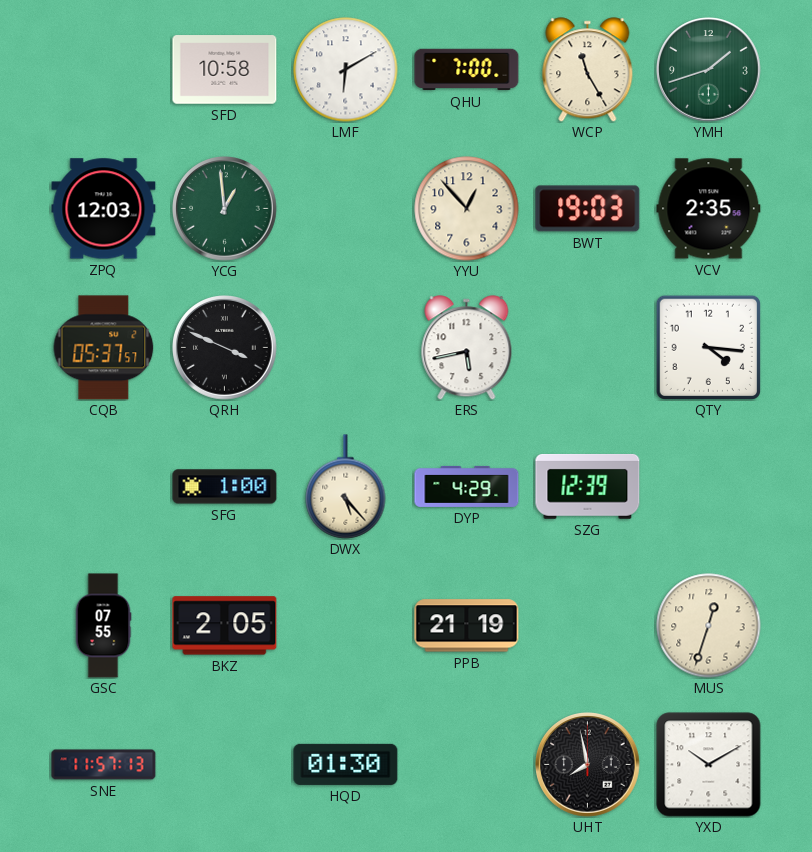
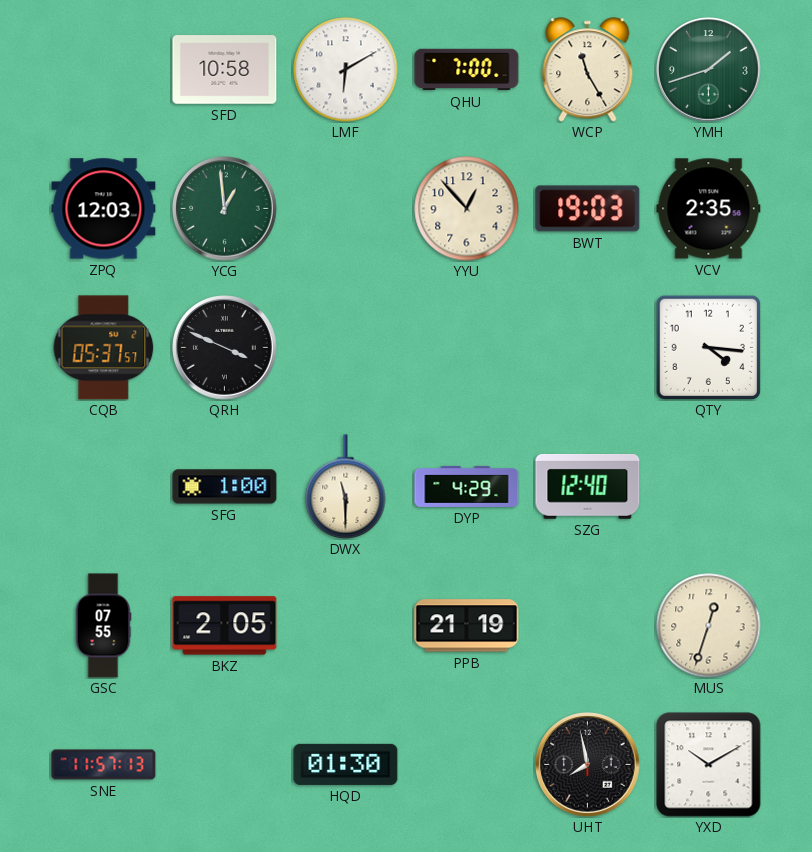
ERS: 5:43 -> none
DWX: 5:23 -> 11:30
SZG: 12:39 -> 12:40
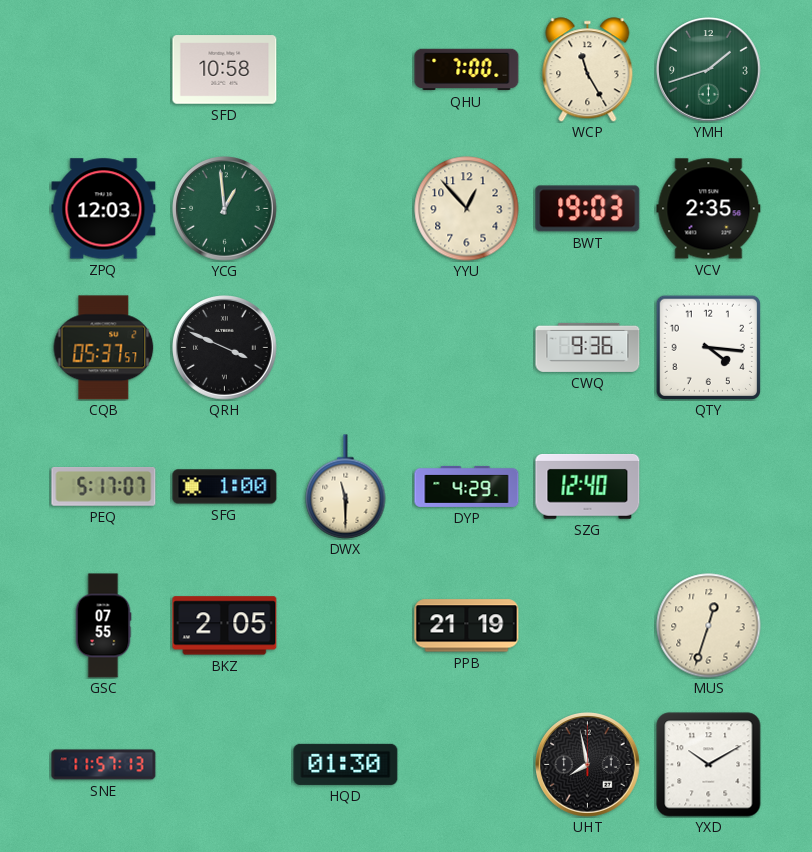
LMF: 6:10 -> none
CWQ: none -> 9:36
PEQ: none -> 5:17
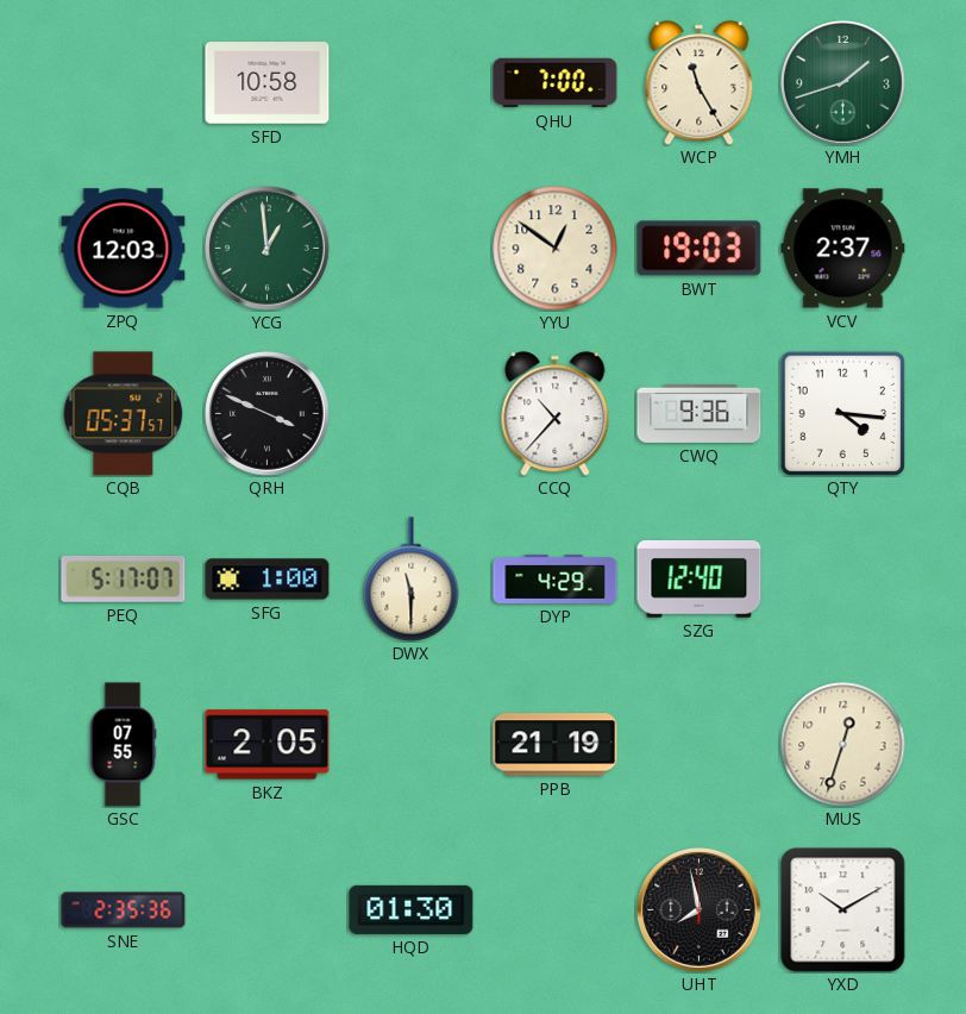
YYU: 12:53 -> 12:51
VCV: 2:35 -> 2:37
CCQ: none -> 10:37
SNE: 11:57 -> 2:35
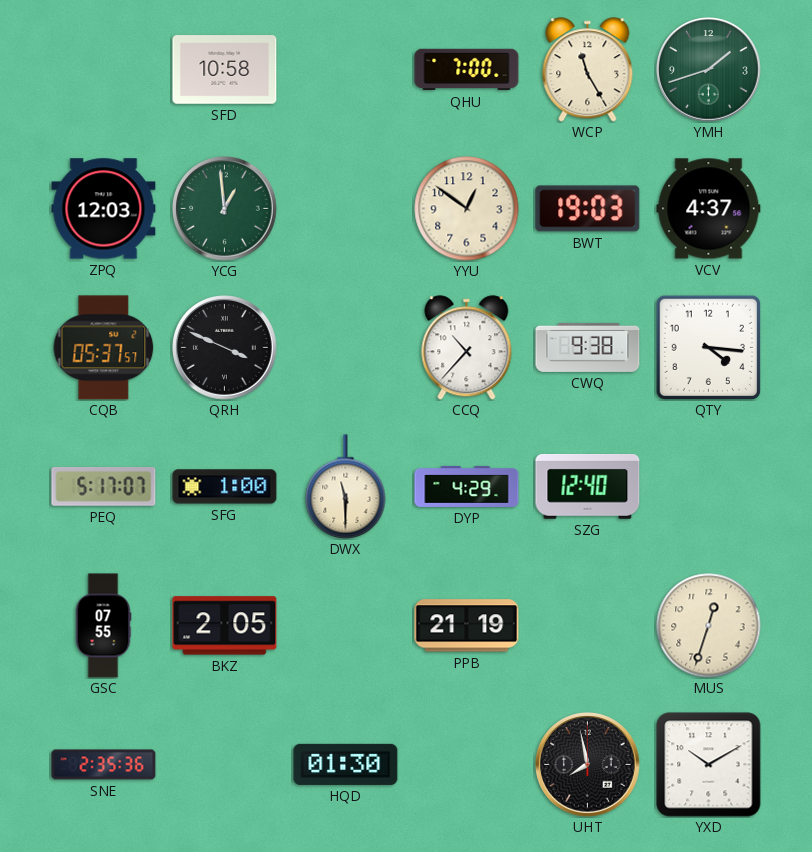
VCV: 2:37 -> 4:37
CWQ: 9:36 -> 9:38
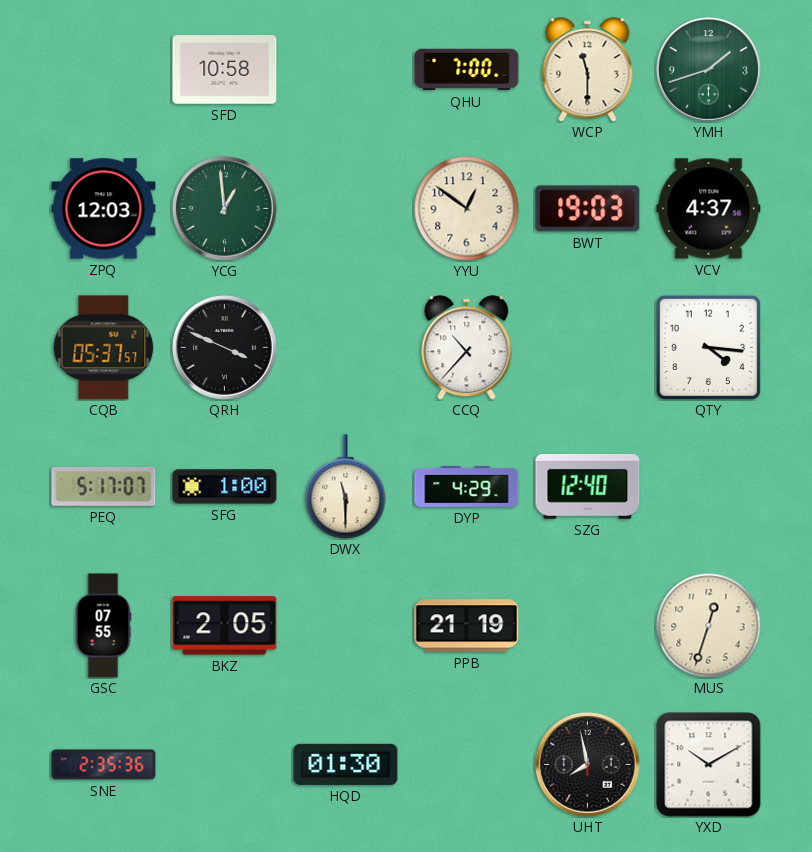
WCP: 11:25 -> 11:30
CWQ: 9:38 -> none
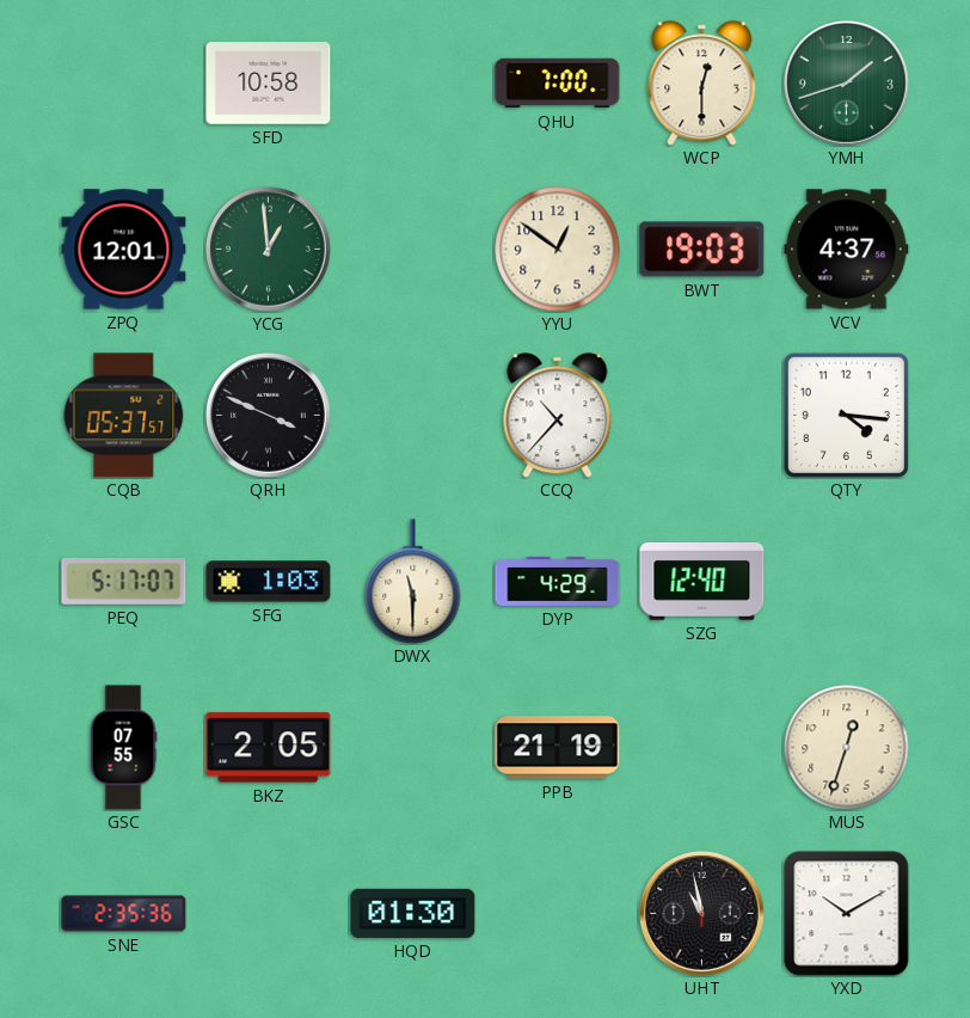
WCP: 11:30 -> 12:30
ZPQ: 12:03 -> 12:01
SFG: 1:00 -> 1:03
UHT: 7:58 -> 10:58
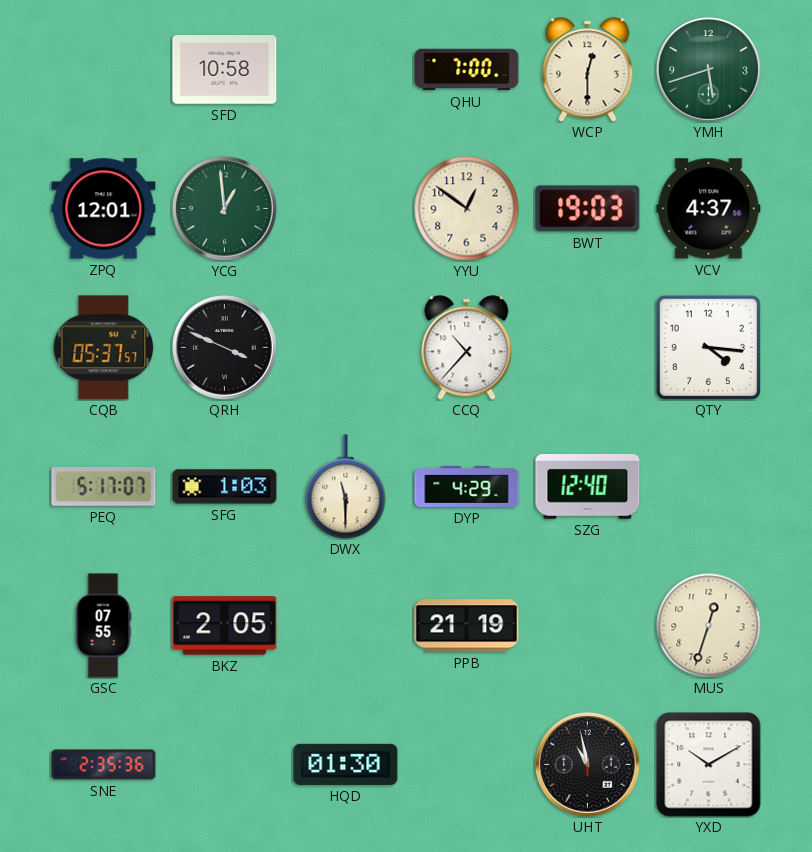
YMH: 1:42 -> 5:42
